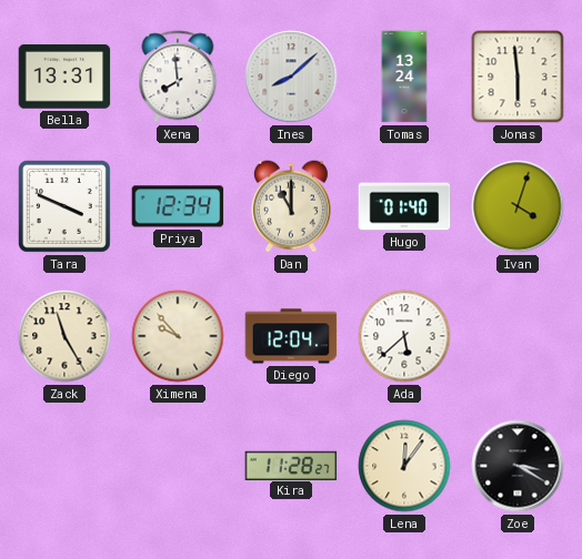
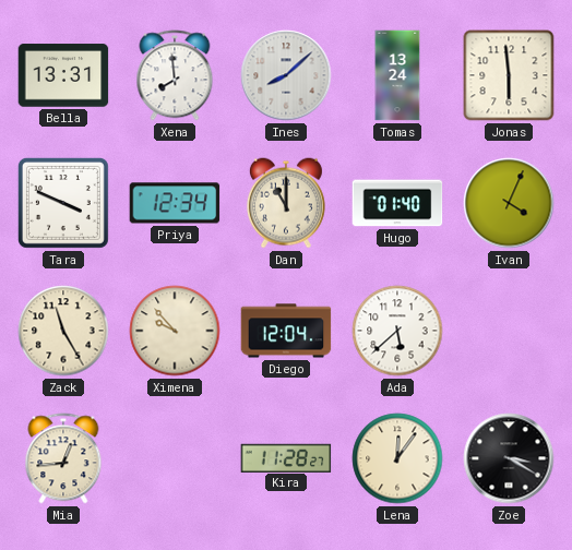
Ivan: 4:03 -> 4:04
Mia: none -> 12:44
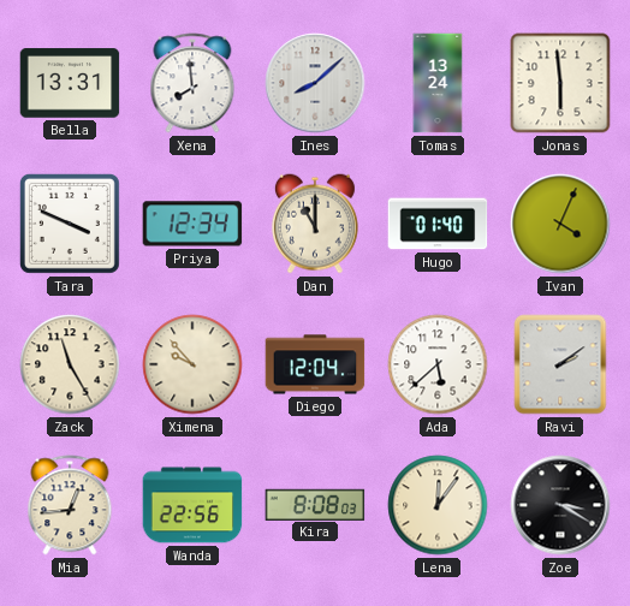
Ravi: none -> 2:09
Wanda: none -> 22:56
Kira: 11:28 -> 8:08
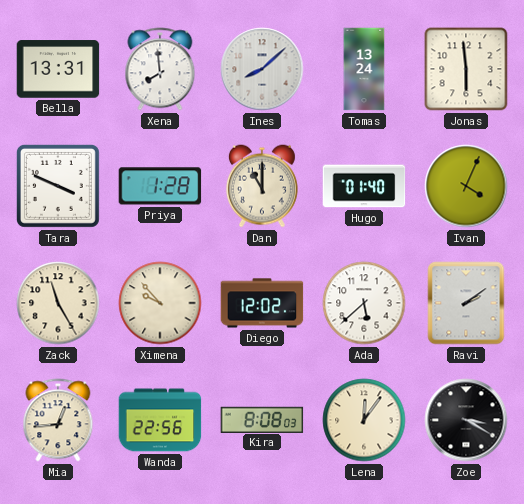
Priya: 12:34 -> 1:28
Diego: 12:04 -> 12:02
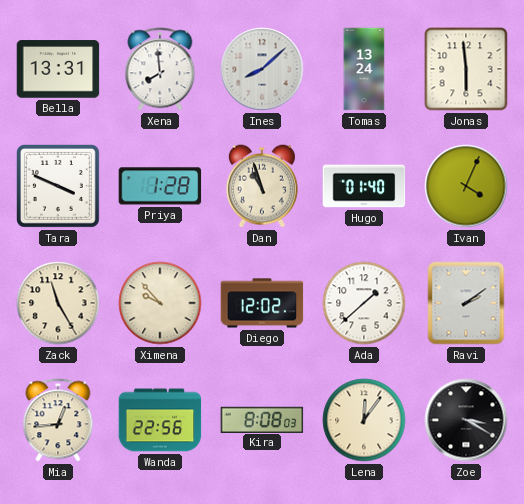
Dan: 11:00 -> 10:57
Ada: 5:38 -> 1:38
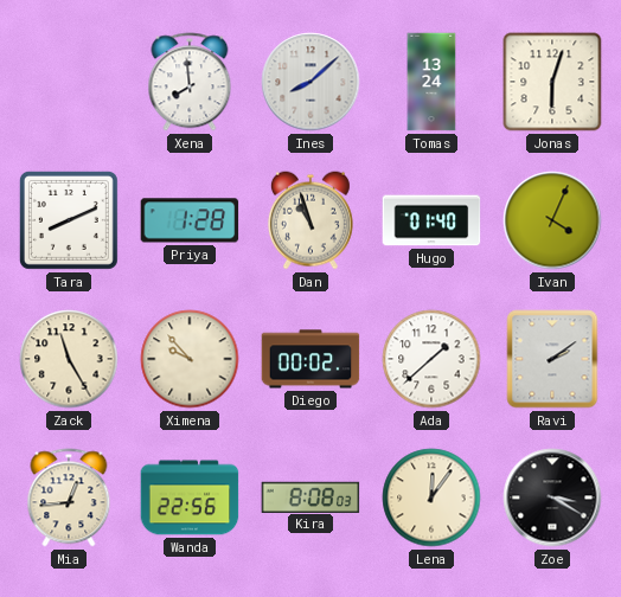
Bella: 13:31 -> none
Jonas: 5:59 -> 6:03
Tara: 3:49 -> 8:11
Diego: 12:02 -> 00:02
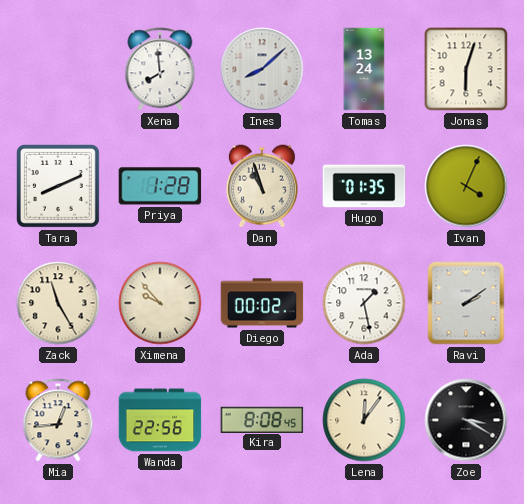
Hugo: 01:40 -> 01:35
Ada: 1:38 -> 1:28
Kira: 8:08:03 -> 8:08:45
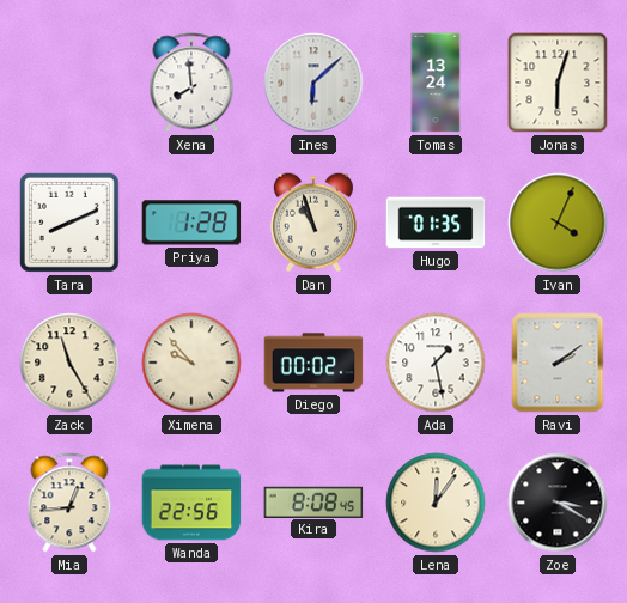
Ines: 8:08 -> 6:08
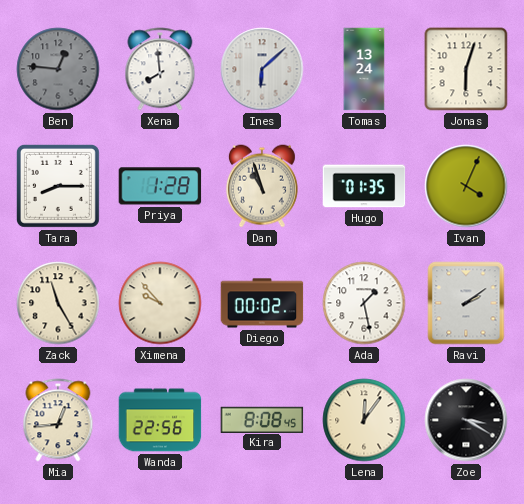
Ben: none -> 12:46
Tara: 8:11 -> 8:15
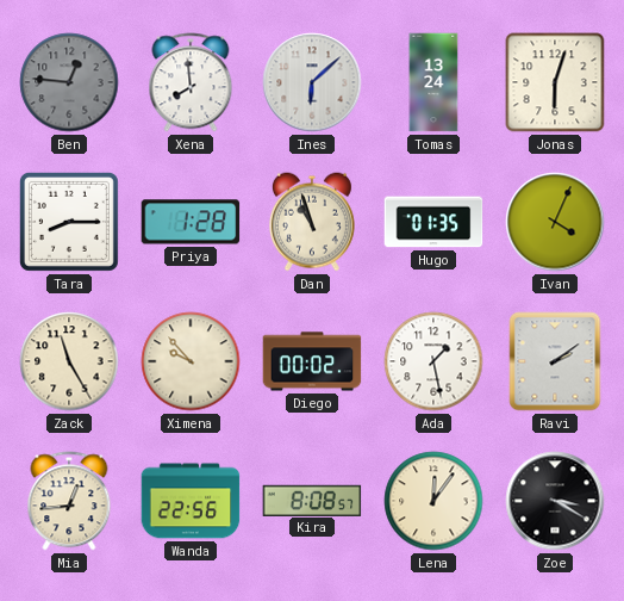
Kira: 8:08:45 -> 8:08:57
